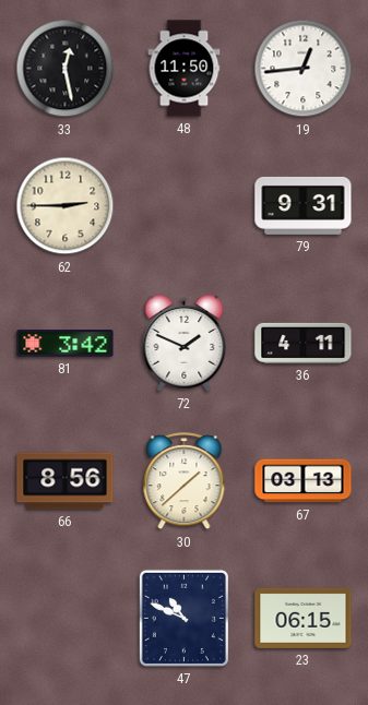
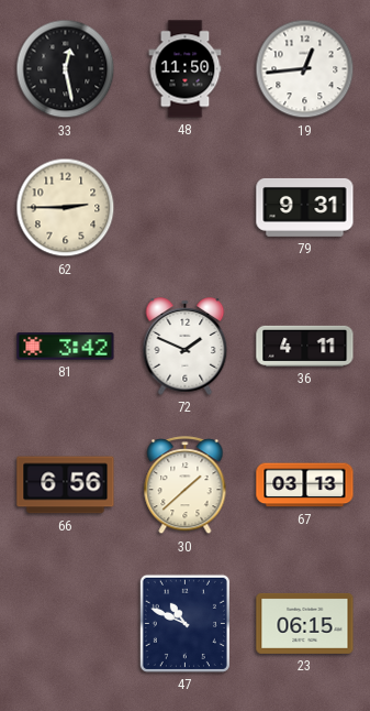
66: 8:56 -> 6:56
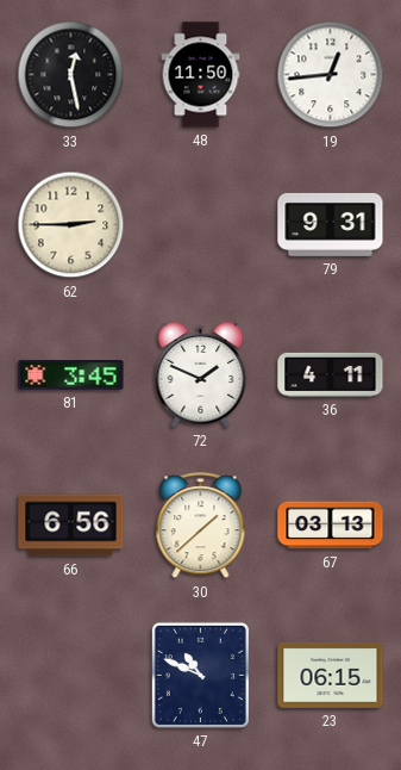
81: 3:42 -> 3:45
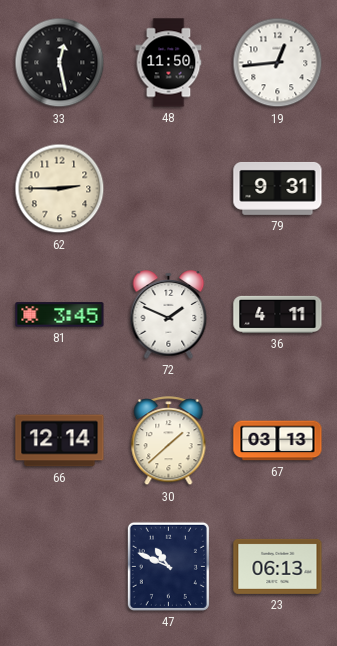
66: 6:56 -> 12:14
23: 06:15 -> 06:13
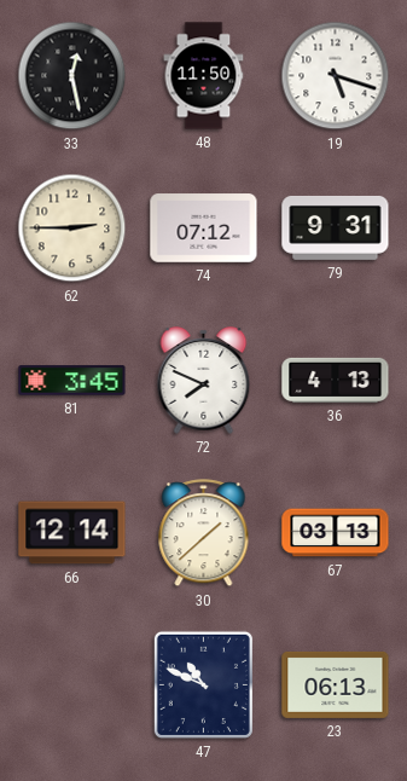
19: 12:44 -> 5:18
74: none -> 07:12
72: 1:49 -> 7:49
36: 4:11 -> 4:13
